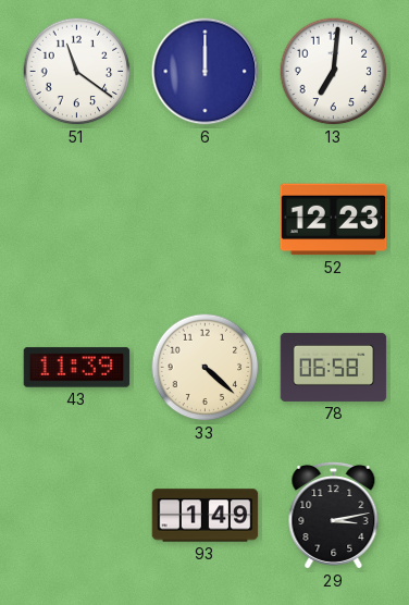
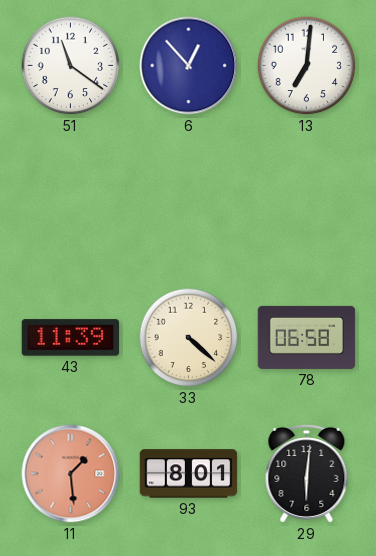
6: 12:00 -> 12:53
52: 12:23 -> none
11: none -> 1:29
93: 1:49 -> 8:01
29: 3:13 -> 6:01
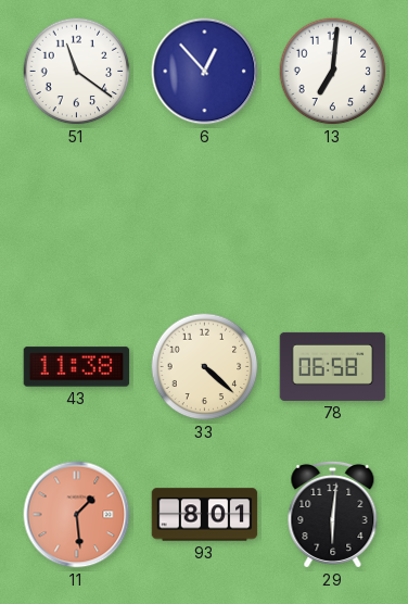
43: 11:39 -> 11:38
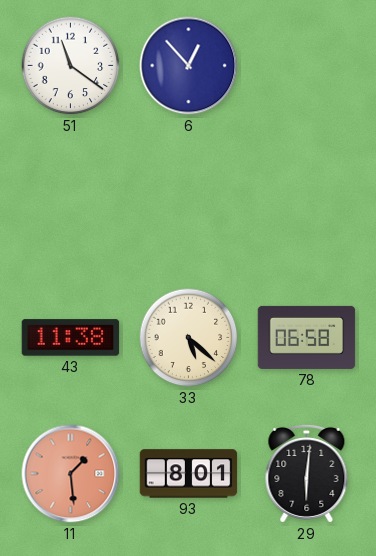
13: 7:01 -> none
33: 4:22 -> 5:22
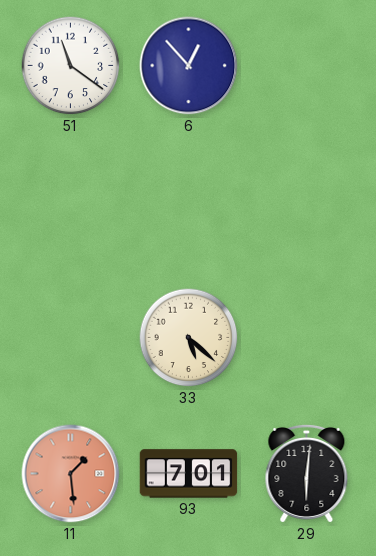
43: 11:38 -> none
78: 06:58 -> none
93: 8:01 -> 7:01
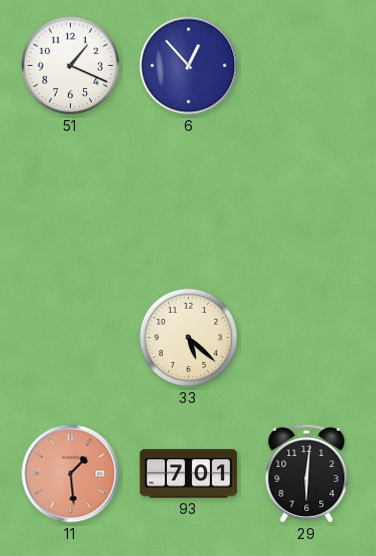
51: 11:21 -> 1:19
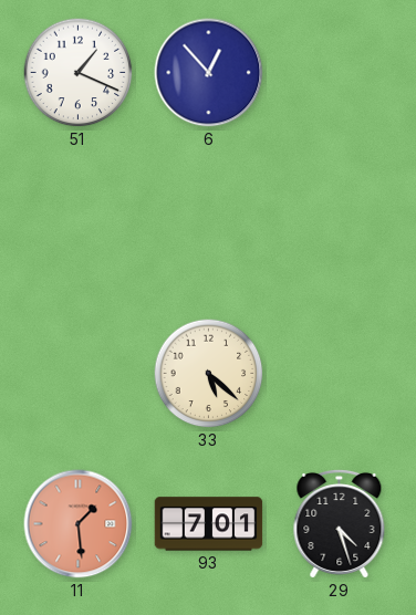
29: 6:01 -> 4:27
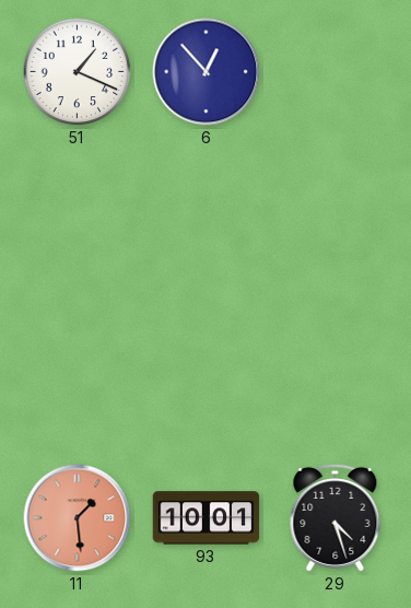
33: 5:22 -> none
93: 7:01 -> 10:01
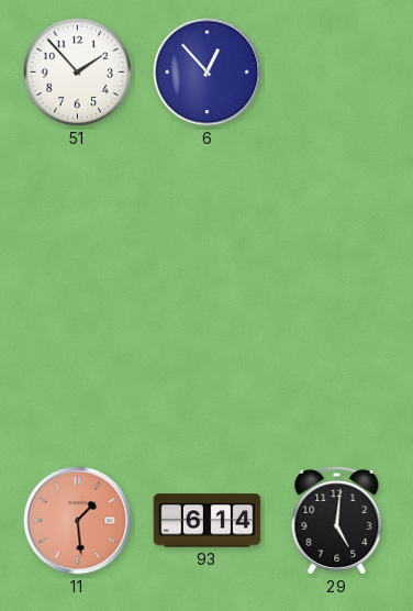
51: 1:19 -> 1:53
93: 10:01 -> 6:14
29: 4:27 -> 5:01
